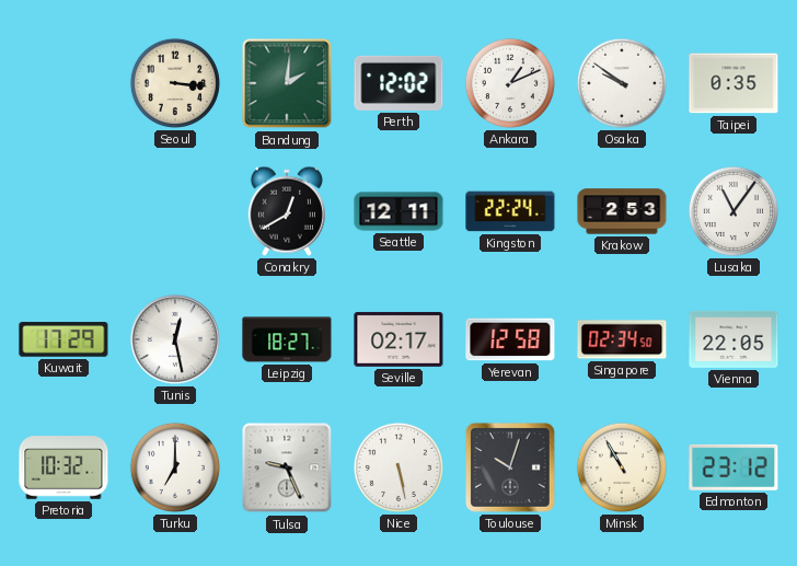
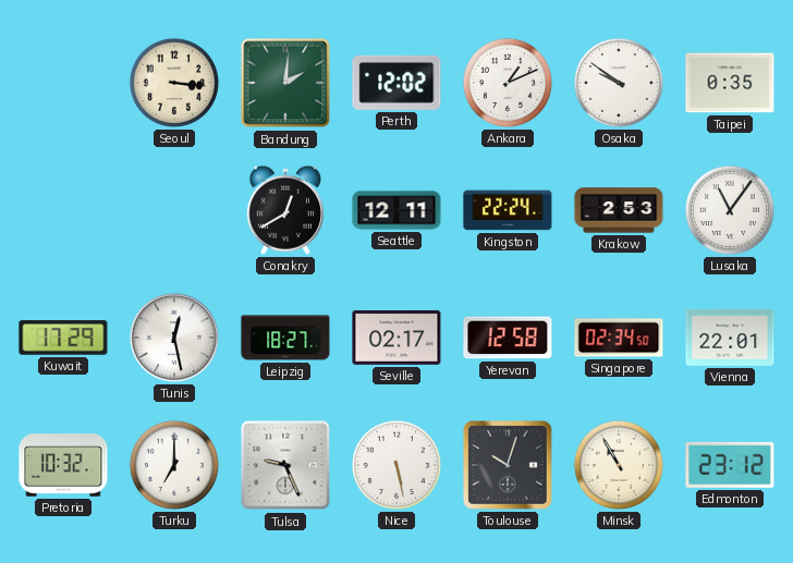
Vienna: 22:05 -> 22:01
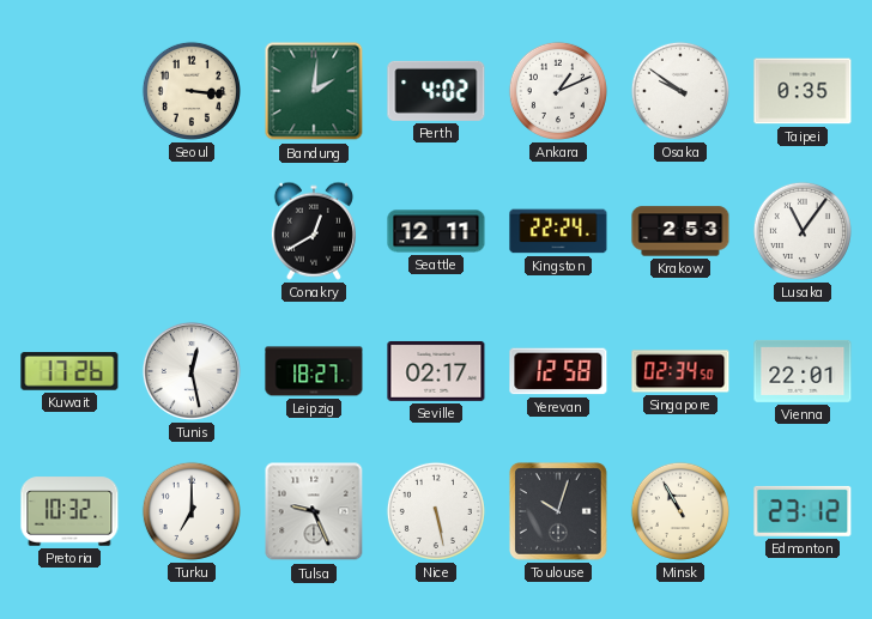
Perth: 12:02 -> 4:02
Kuwait: 17:29 -> 17:26
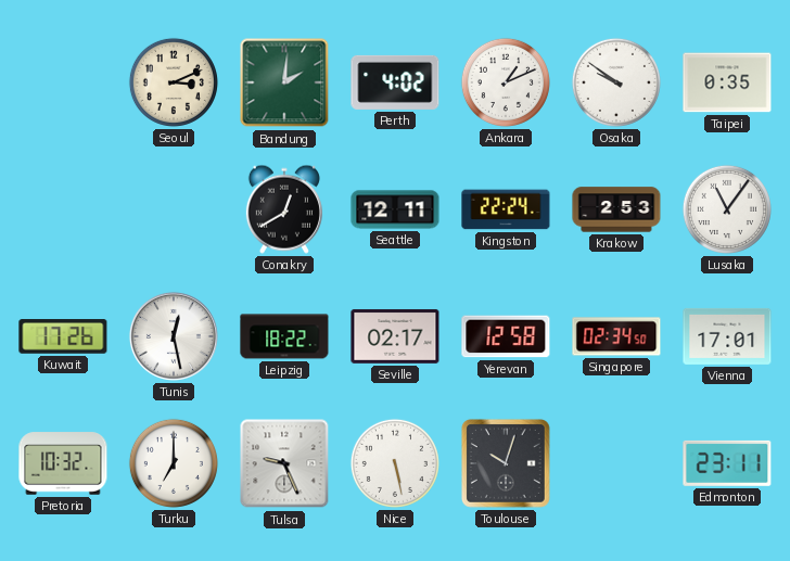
Seoul: 3:16 -> 3:11
Leipzig: 18:27 -> 18:22
Vienna: 22:01 -> 17:01
Minsk: 10:55 -> none
Edmonton: 23:12 -> 23:11
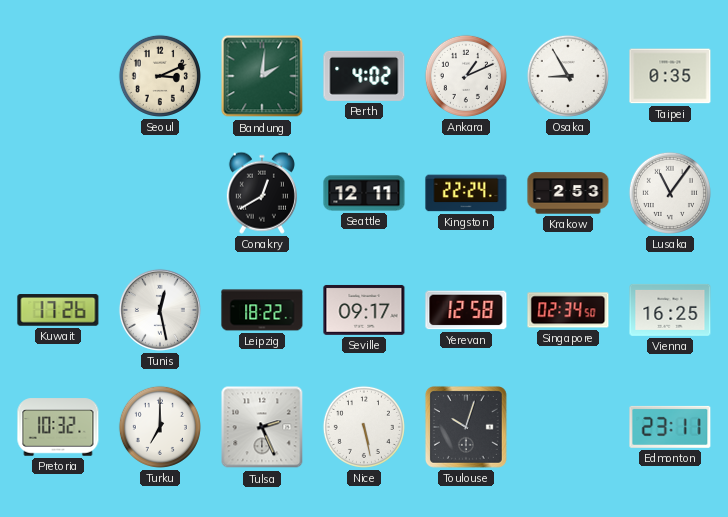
Osaka: 9:51 -> 8:55
Seville: 02:17 -> 09:17
Vienna: 17:01 -> 16:25
Tulsa: 9:26 -> 2:26
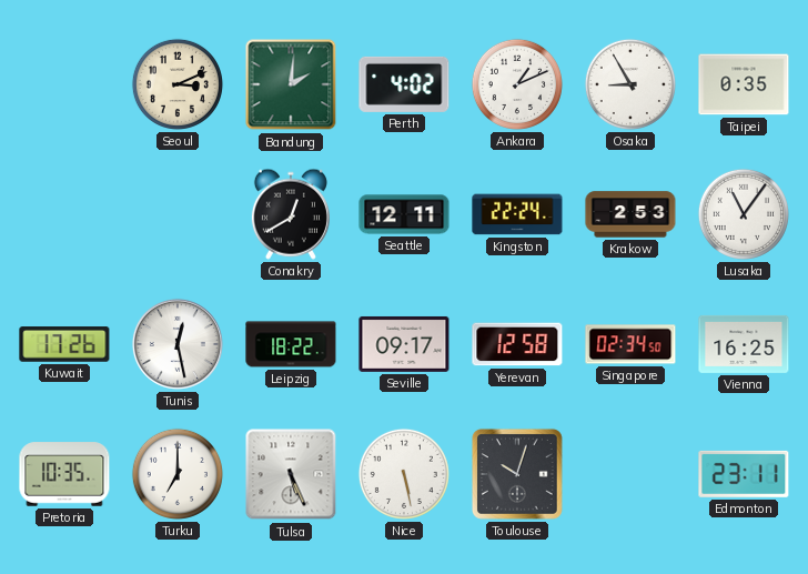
Pretoria: 10:32 -> 10:35
Tulsa: 2:26 -> 5:26
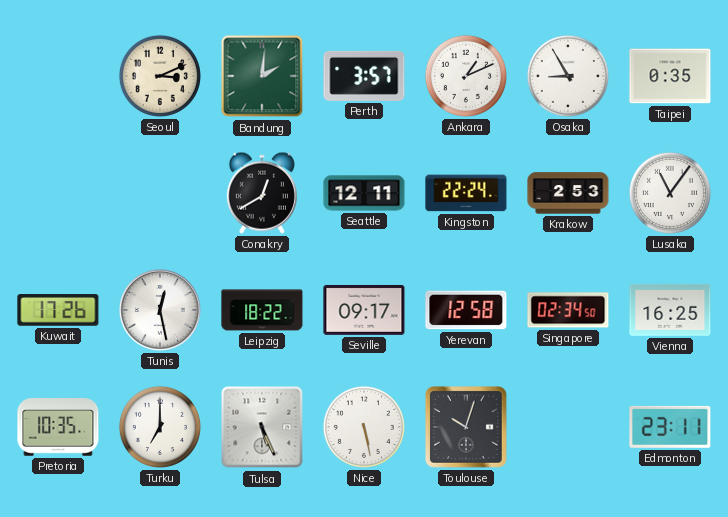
Perth: 4:02 -> 3:57
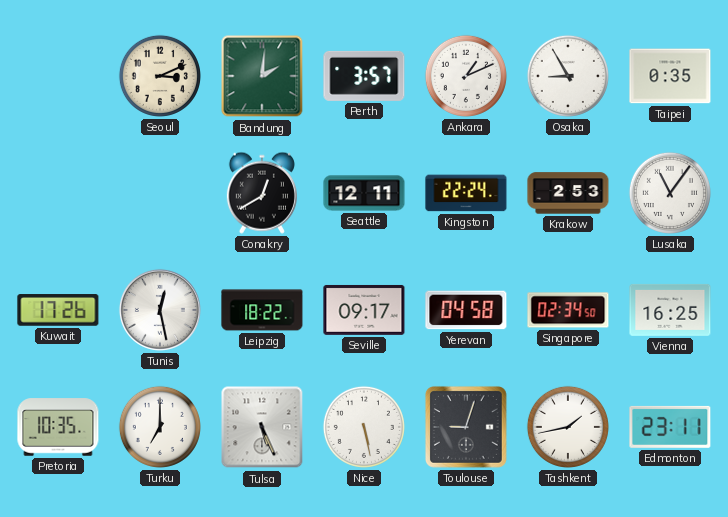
Yerevan: 12:58 -> 04:58
Toulouse: 10:03 -> 9:03
Tashkent: none -> 1:43
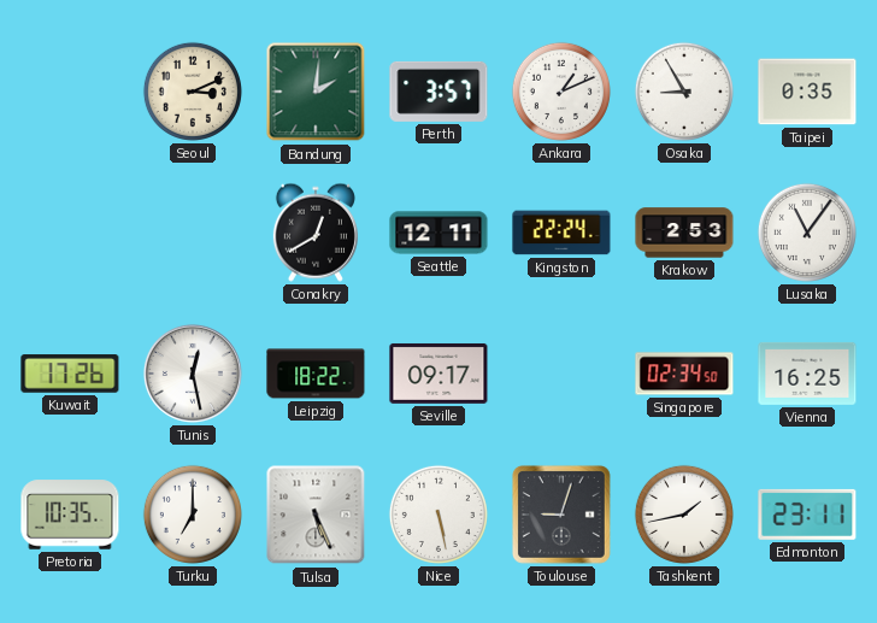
Yerevan: 04:58 -> none
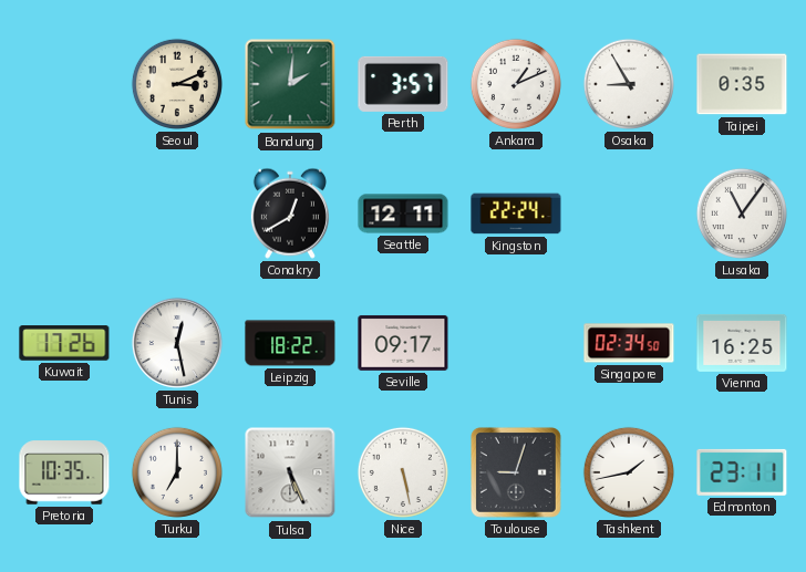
Krakow: 2:53 -> none
